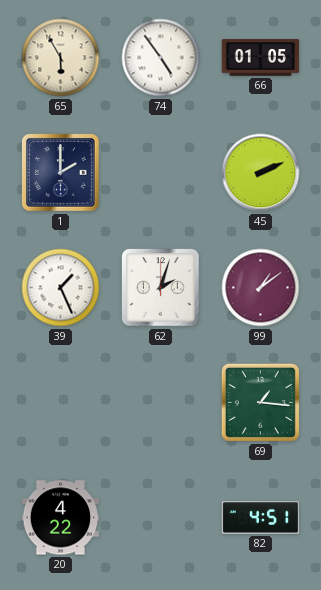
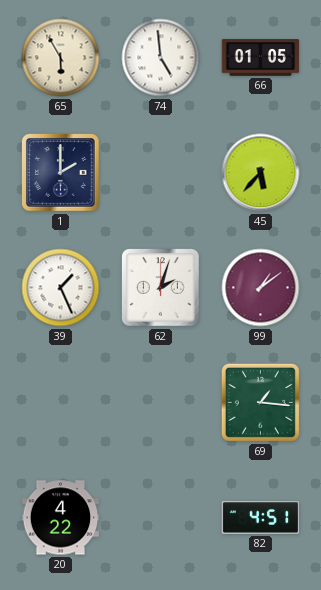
74: 4:54 -> 4:59
45: 2:11 -> 5:37
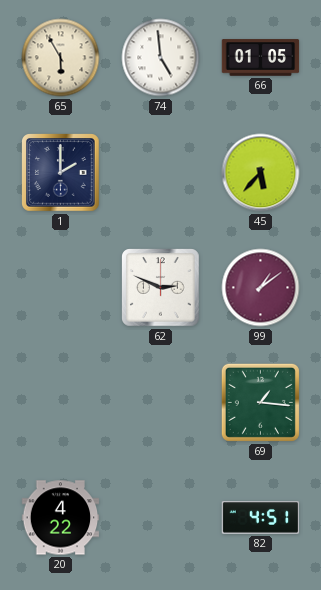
39: 1:26 -> none
62: 2:03 -> 2:49
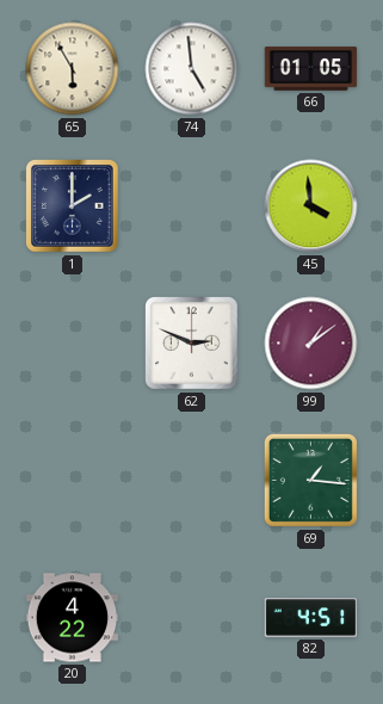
45: 5:37 -> 3:59
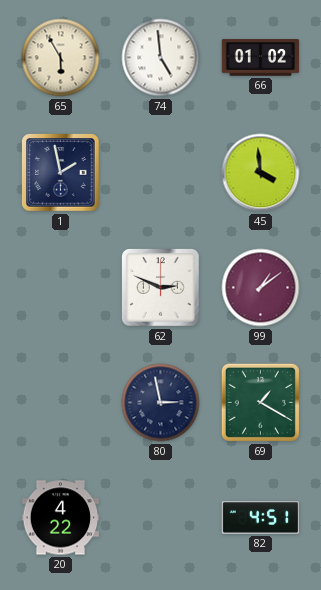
66: 01:05 -> 01:02
1: 2:00 -> 1:58
80: none -> 2:58
69: 1:16 -> 1:20
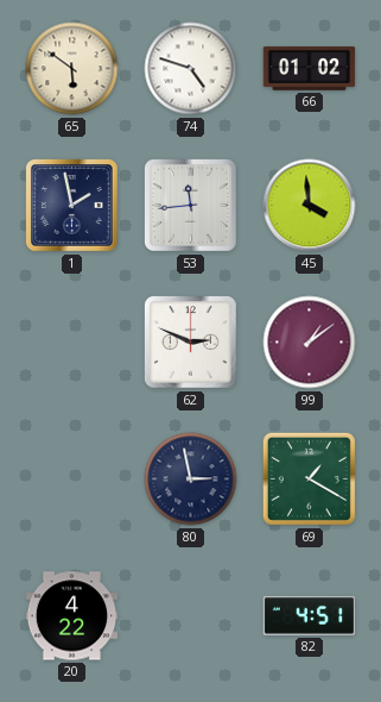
65: 5:55 -> 5:51
74: 4:59 -> 4:48
53: none -> 11:44
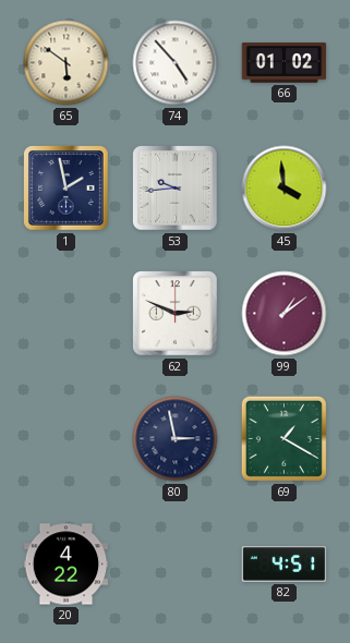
74: 4:48 -> 4:53
53: 11:44 -> 9:44
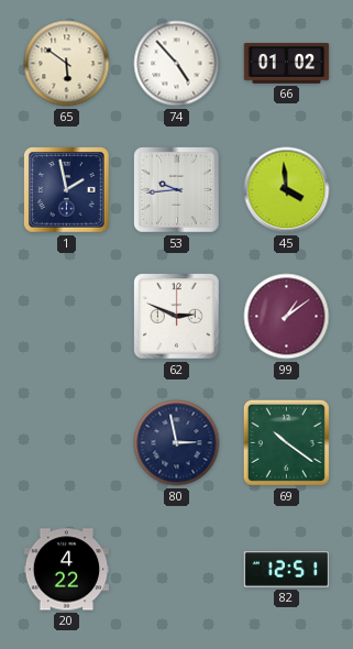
69: 1:20 -> 10:21
82: 4:51 -> 12:51
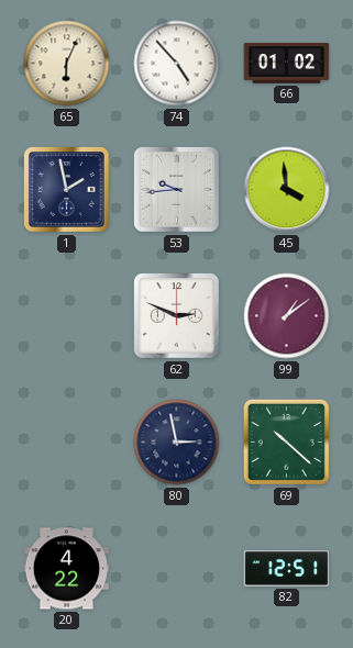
65: 5:51 -> 6:04
69: 10:21 -> 10:22
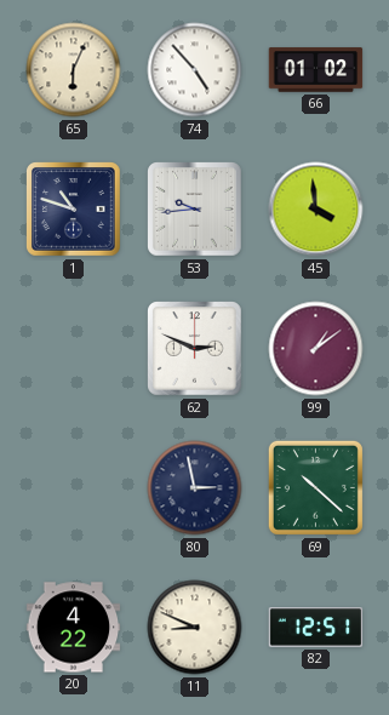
1: 1:58 -> 10:48
11: none -> 8:49
